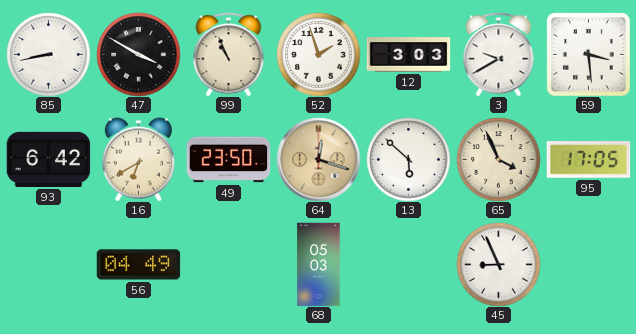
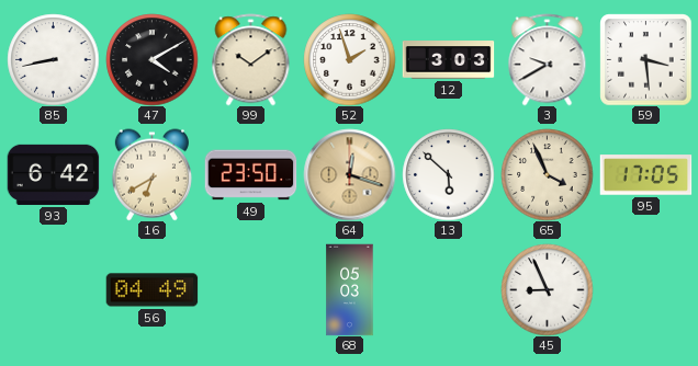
47: 3:50 -> 4:10
99: 10:56 -> 10:09
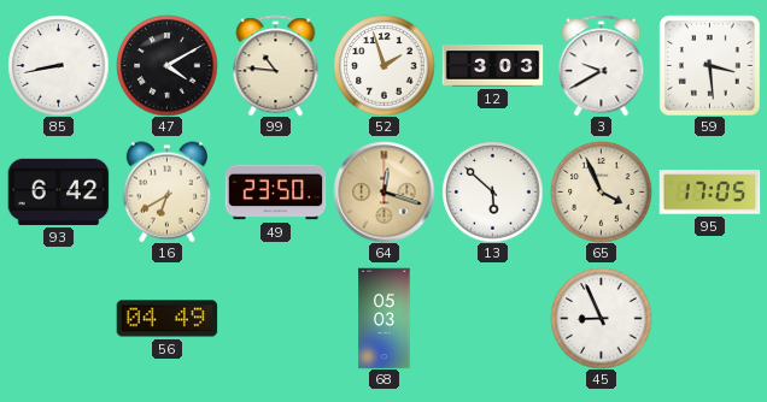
99: 10:09 -> 10:46
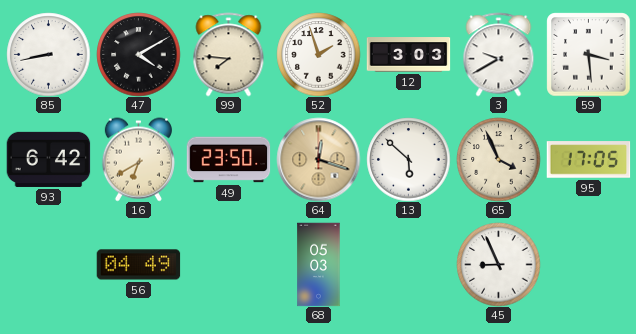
99: 10:46 -> 7:46
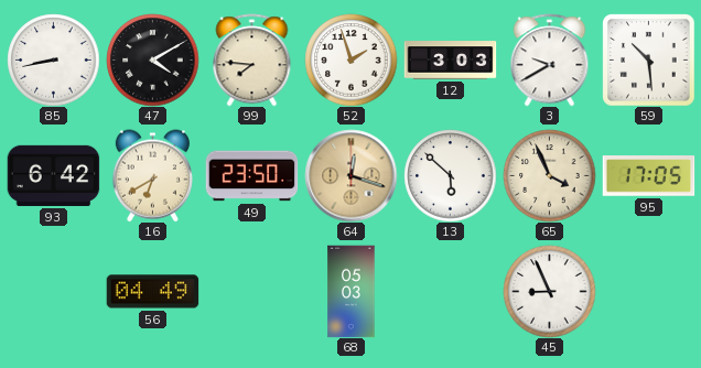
59: 3:29 -> 10:29
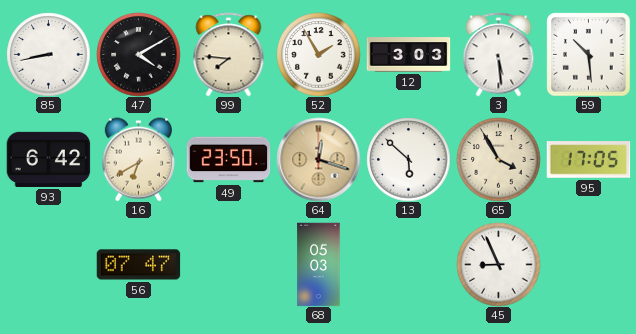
52: 1:57 -> 1:55
3: 9:40 -> 5:29
65: 3:56 -> 3:55
56: 04:49 -> 07:47
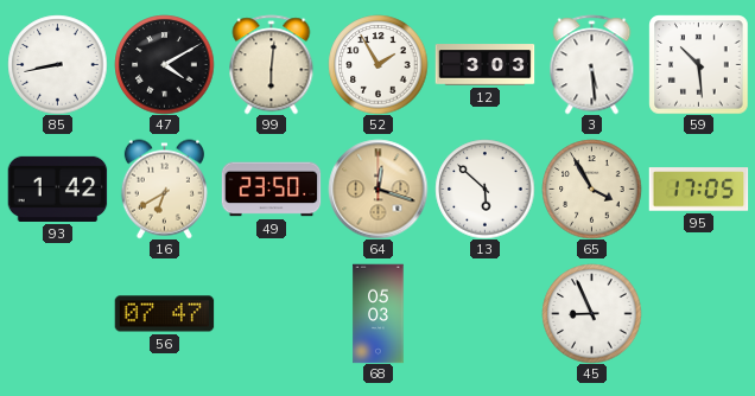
99: 7:46 -> 6:01
93: 6:42 -> 1:42
